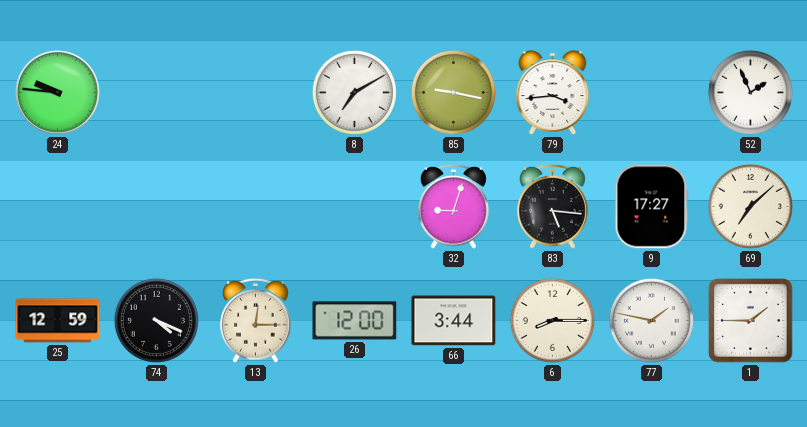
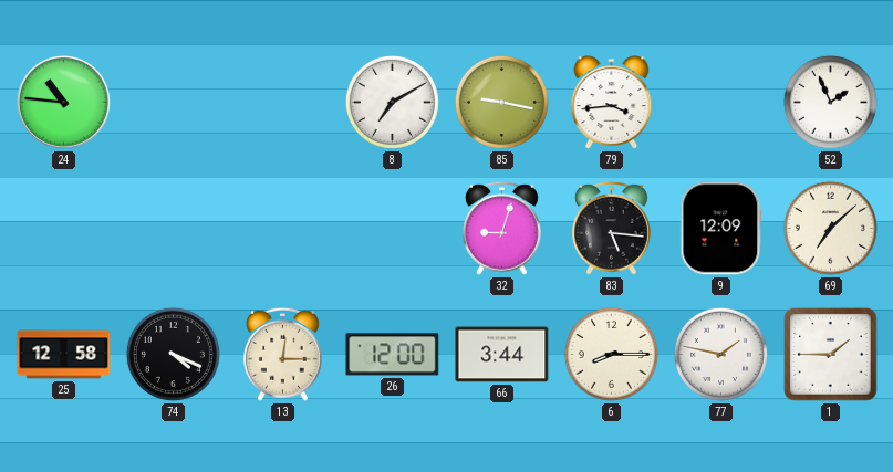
24: 9:46 -> 10:46
9: 17:27 -> 12:09
25: 12:59 -> 12:58
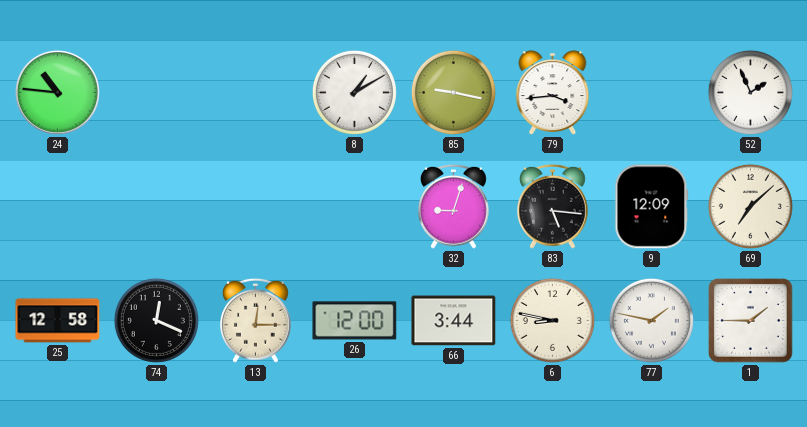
8: 7:10 -> 1:10
74: 4:19 -> 12:19
6: 8:15 -> 8:47
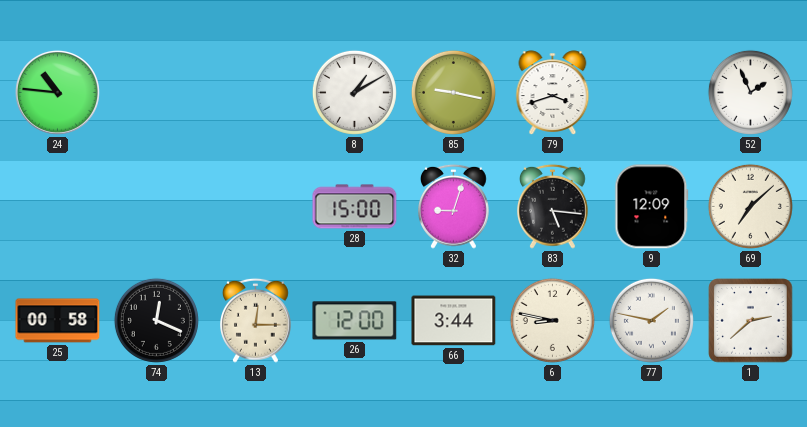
79: 3:44 -> 3:42
28: none -> 15:00
25: 12:58 -> 00:58
1: 1:45 -> 2:38
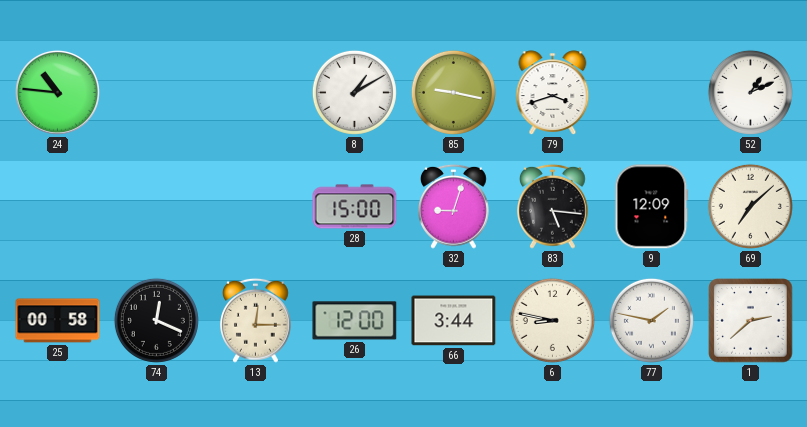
52: 1:56 -> 1:11
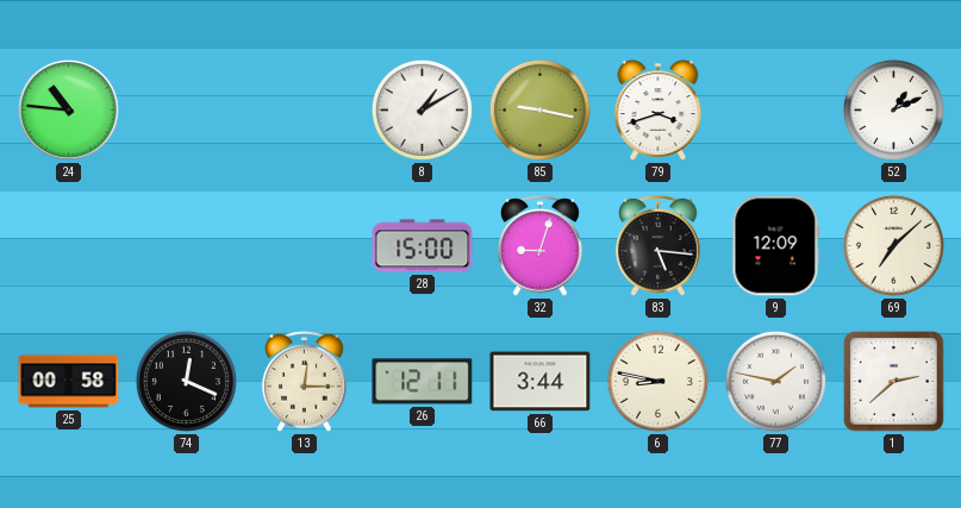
26: 12:00 -> 12:11
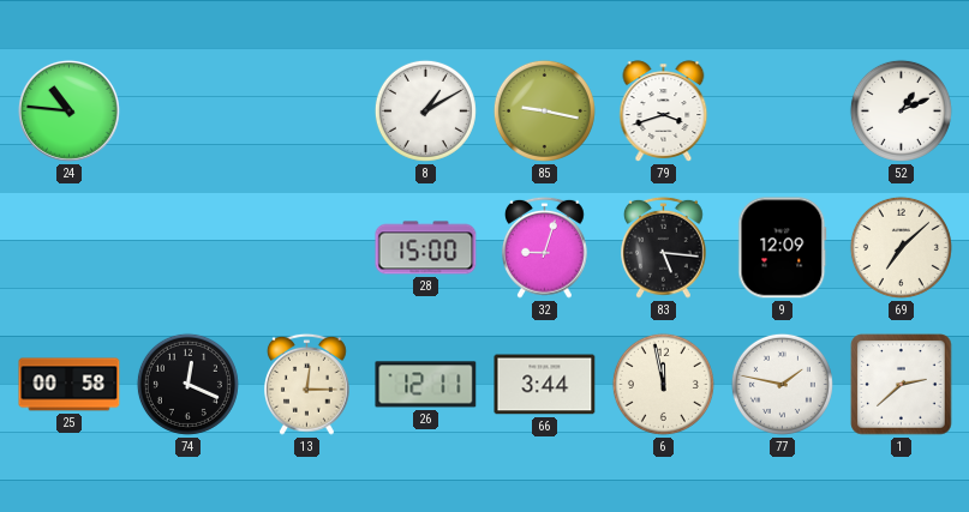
6: 8:47 -> 11:58
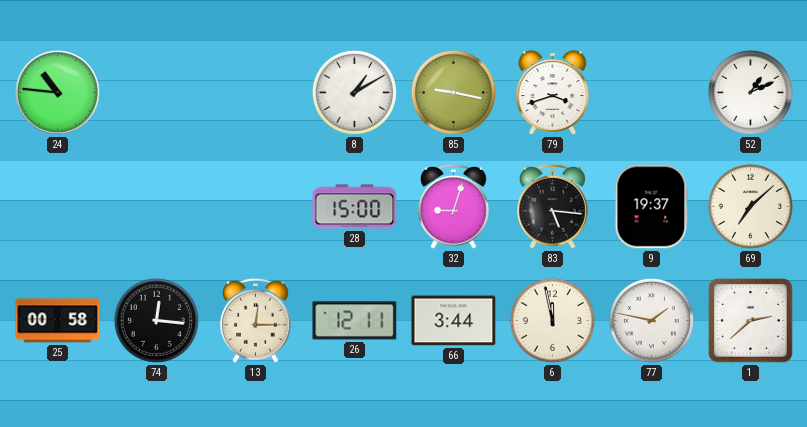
9: 12:09 -> 19:37
74: 12:19 -> 12:16
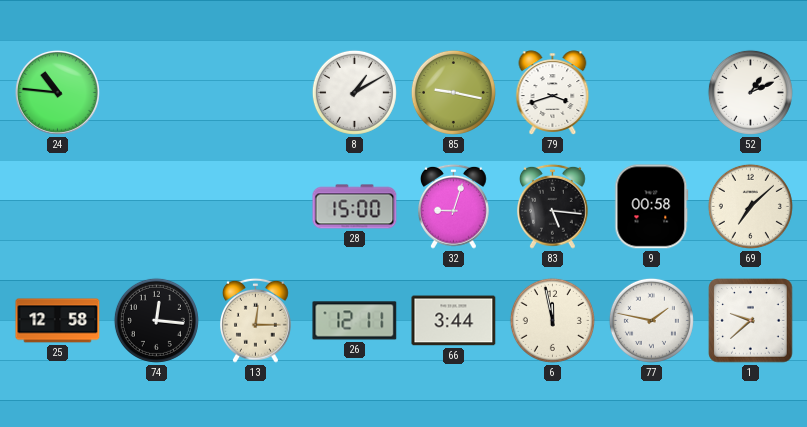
9: 19:37 -> 00:58
25: 00:58 -> 12:58
1: 2:38 -> 9:38
